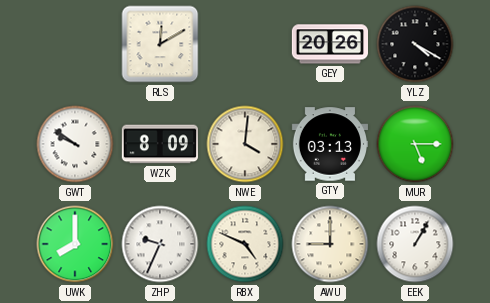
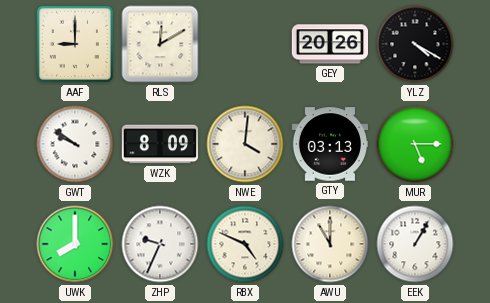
AAF: none -> 9:00
AWU: 9:00 -> 11:00
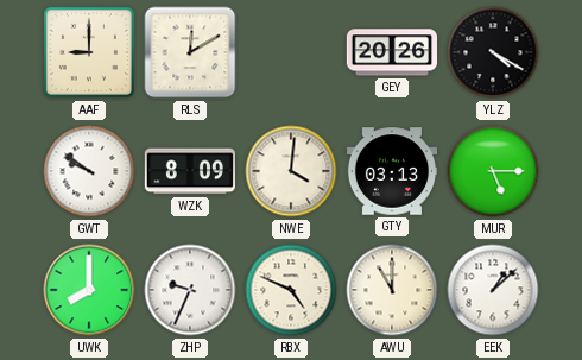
EEK: 1:05 -> 1:08
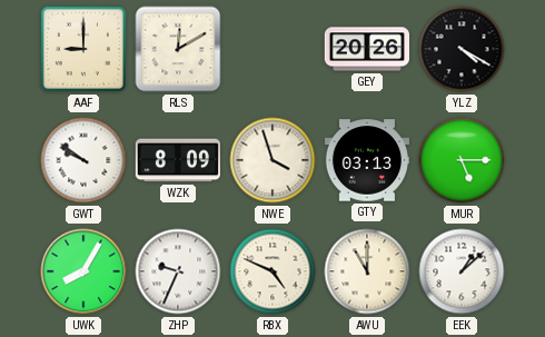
NWE: 4:01 -> 3:57
UWK: 8:00 -> 8:05
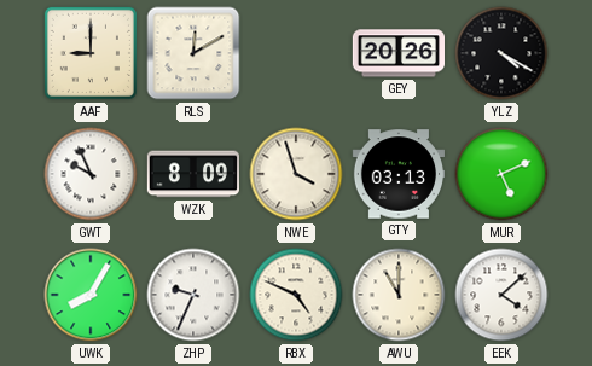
GWT: 9:51 -> 9:56
MUR: 5:15 -> 5:11
EEK: 1:08 -> 4:08
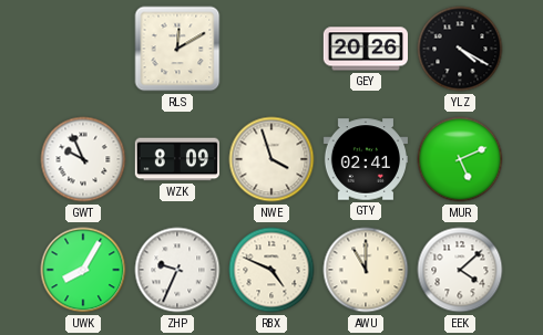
AAF: 9:00 -> none
GTY: 03:13 -> 02:41
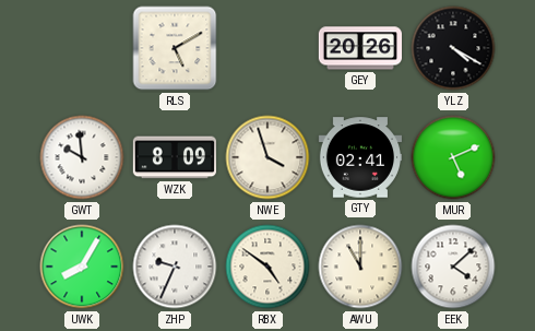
RLS: 12:10 -> 5:10
GWT: 9:56 -> 9:59
RBX: 4:49 -> 4:51
